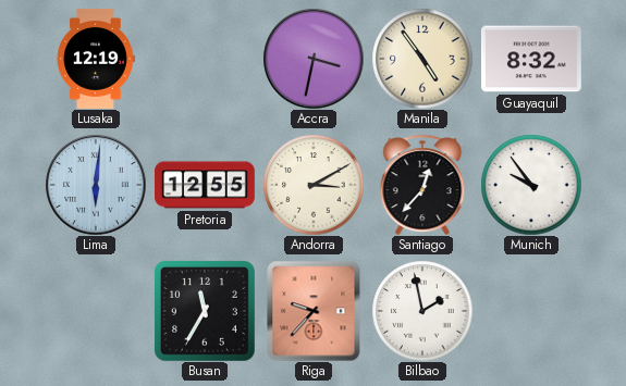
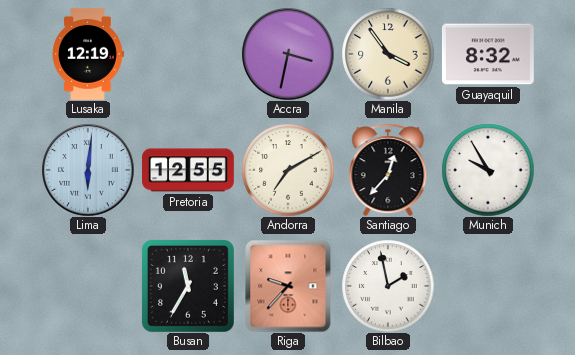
Manila: 4:54 -> 3:54
Andorra: 3:10 -> 7:10
Munich: 9:54 -> 9:55
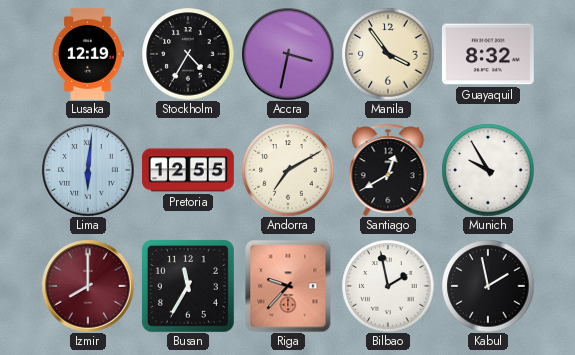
Stockholm: none -> 4:35
Santiago: 12:37 -> 12:40
Izmir: none -> 8:00
Kabul: none -> 1:58
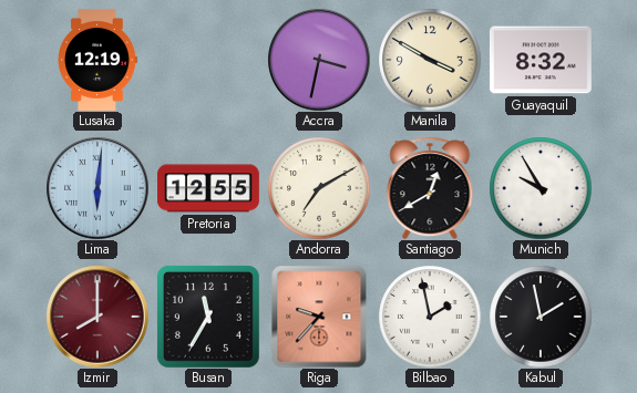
Stockholm: 4:35 -> none
Manila: 3:54 -> 3:50
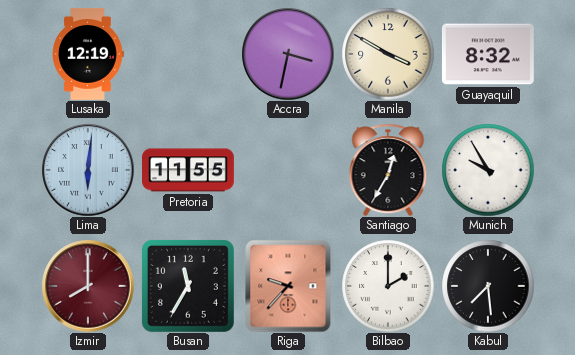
Pretoria: 12:55 -> 11:55
Andorra: 7:10 -> none
Santiago: 12:40 -> 12:35
Bilbao: 1:58 -> 2:00
Kabul: 1:58 -> 7:29
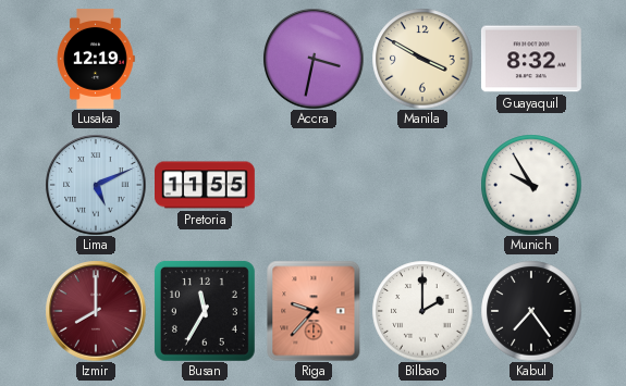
Lima: 6:01 -> 5:11
Santiago: 12:35 -> none
Kabul: 7:29 -> 7:24
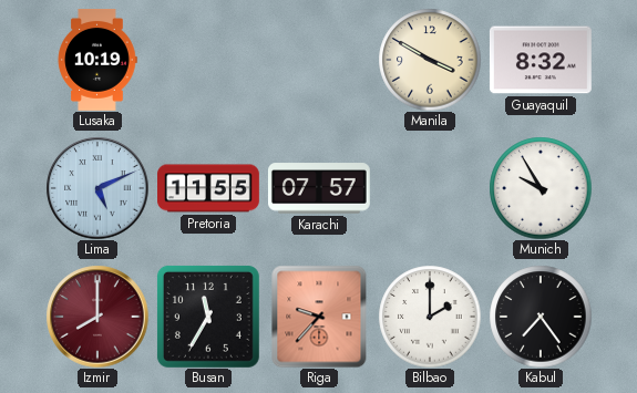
Lusaka: 12:19 -> 10:19
Accra: 3:32 -> none
Karachi: none -> 07:57
